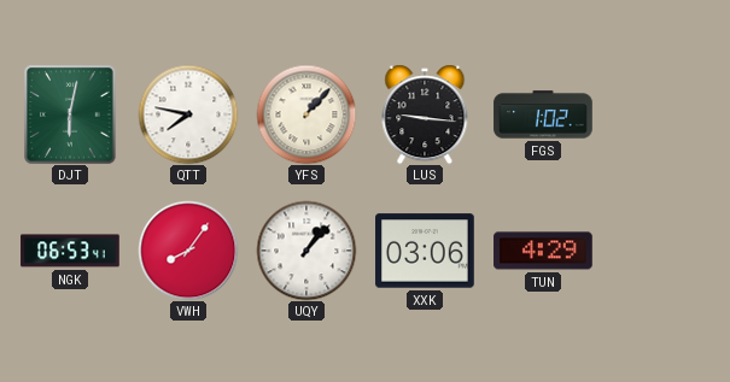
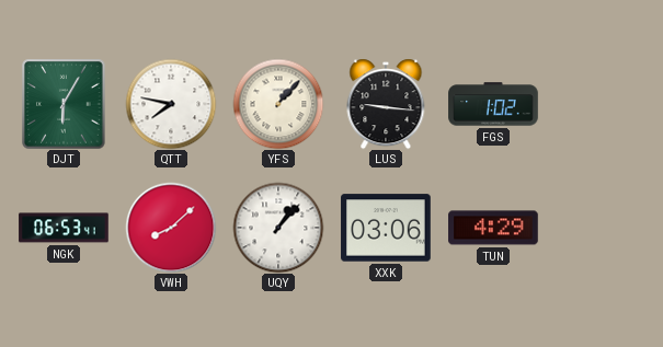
DJT: 6:02 -> 6:05
VWH: 8:06 -> 8:08
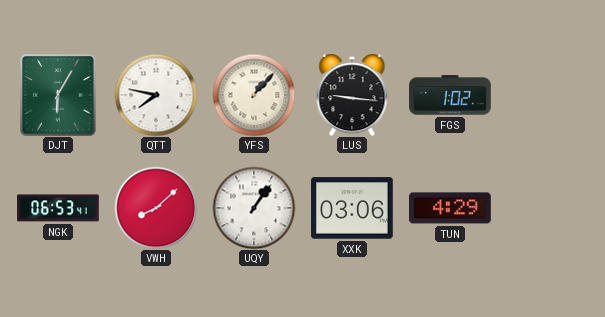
UQY: 1:07 -> 1:06
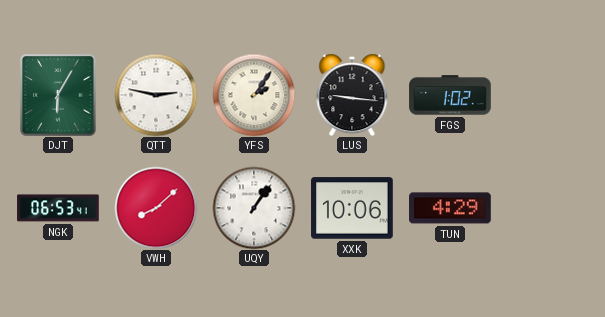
QTT: 7:47 -> 2:47
YFS: 1:07 -> 2:06
XXK: 03:06 -> 10:06
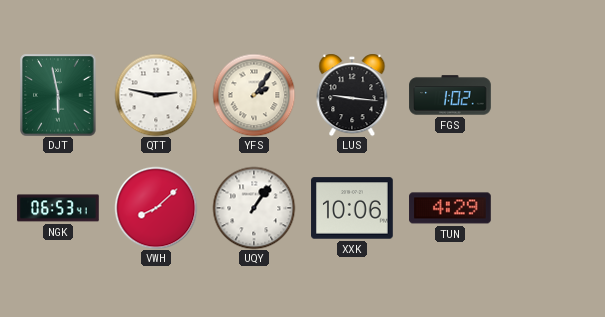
DJT: 6:05 -> 5:58
